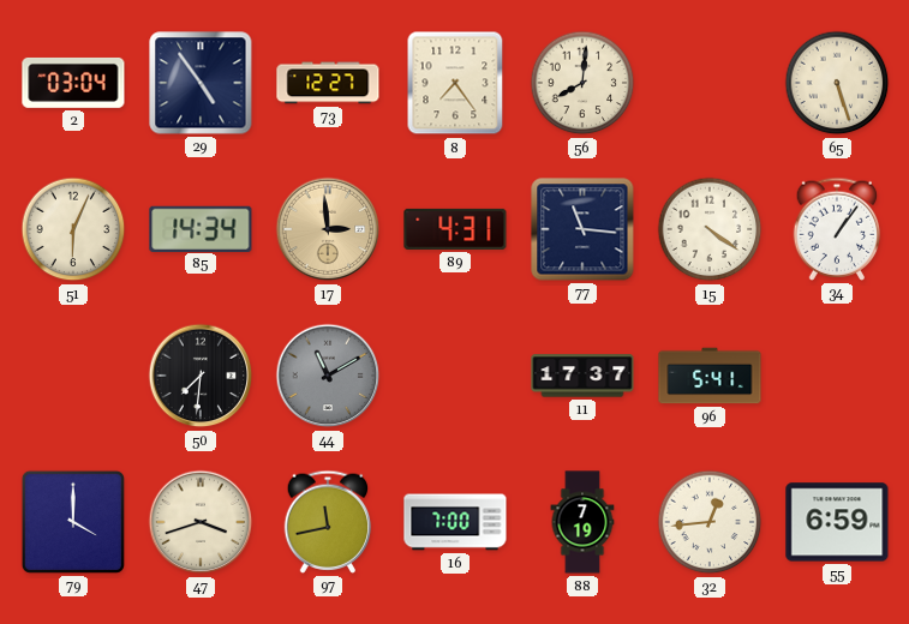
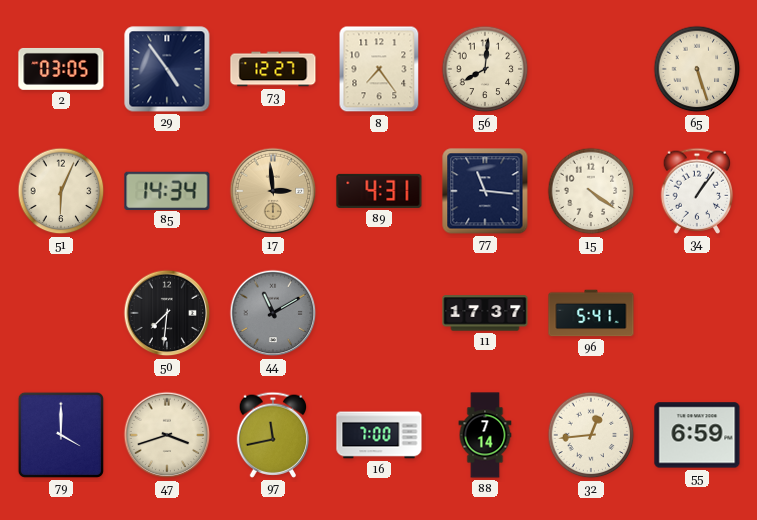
2: 03:04 -> 03:05
88: 7:19 -> 7:14
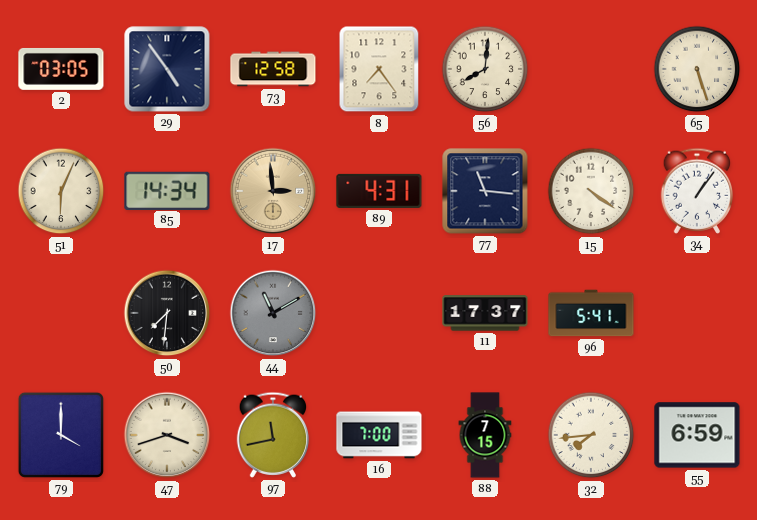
73: 12:27 -> 12:58
88: 7:14 -> 7:15
32: 12:44 -> 7:44
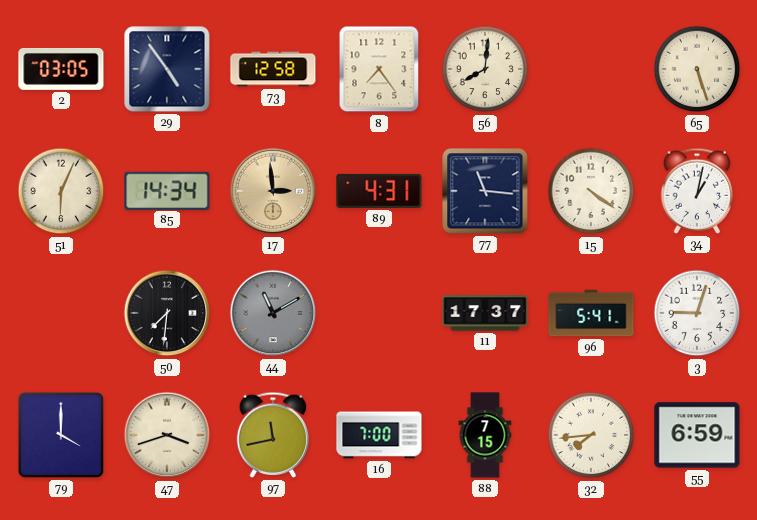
34: 1:06 -> 1:02
3: none -> 9:03
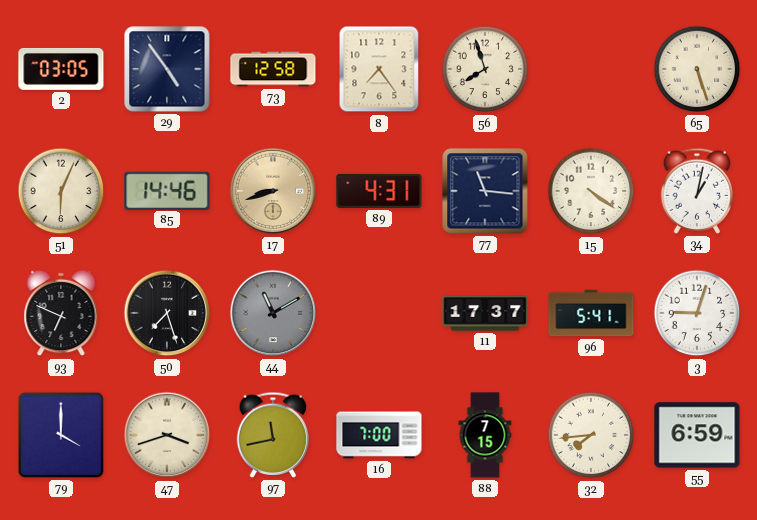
56: 8:01 -> 7:57
85: 14:34 -> 14:46
17: 2:59 -> 8:42
93: none -> 6:49
50: 7:31 -> 7:27
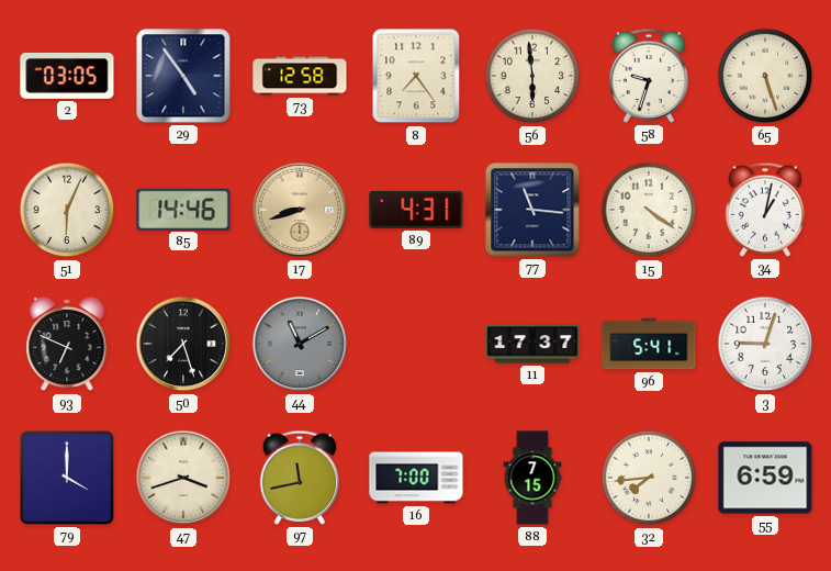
56: 7:57 -> 5:59
58: none -> 9:33
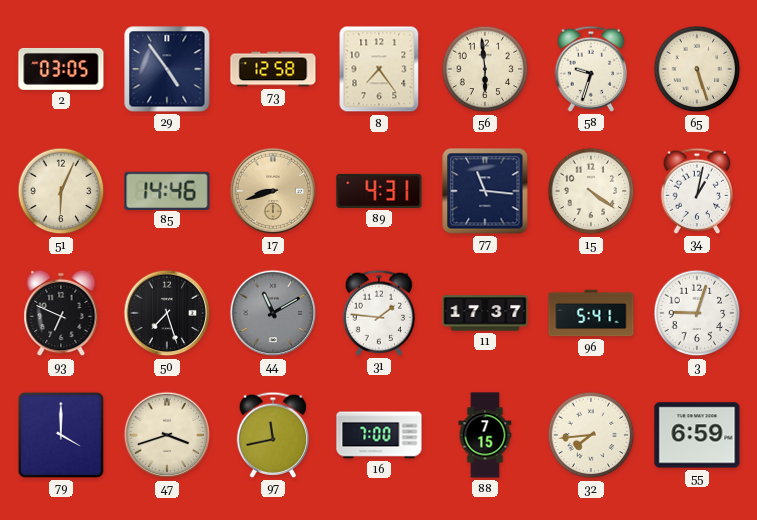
31: none -> 1:46
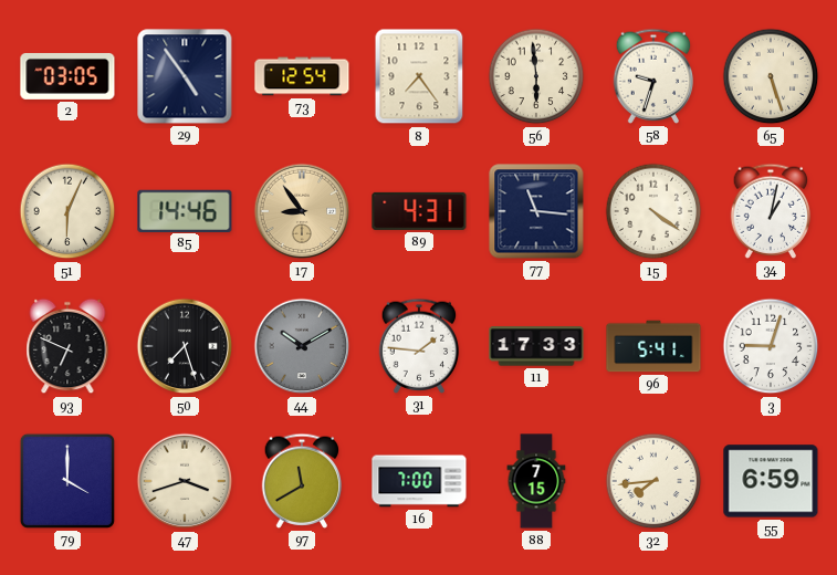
73: 12:58 -> 12:54
17: 8:42 -> 8:54
44: 11:10 -> 10:10
11: 17:37 -> 17:33
97: 11:43 -> 11:40
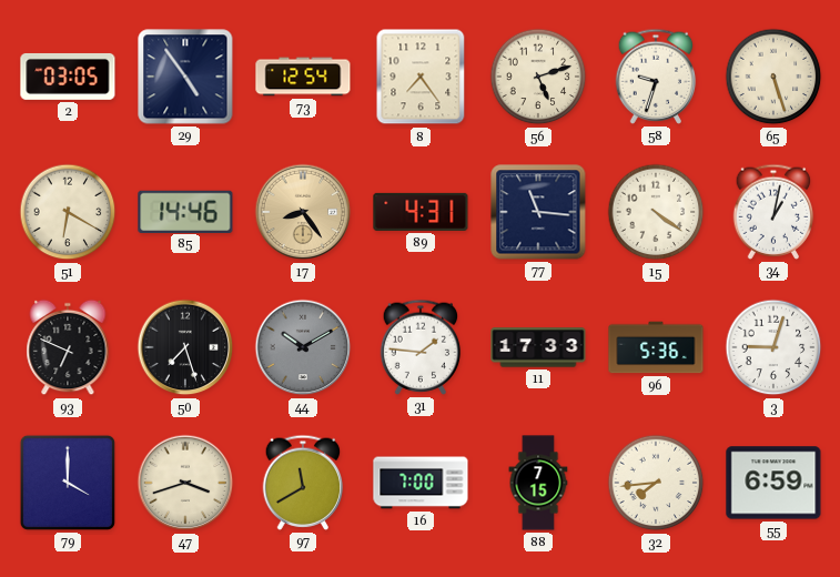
56: 5:59 -> 5:12
51: 6:04 -> 6:20
17: 8:54 -> 8:24
96: 5:41 -> 5:36
